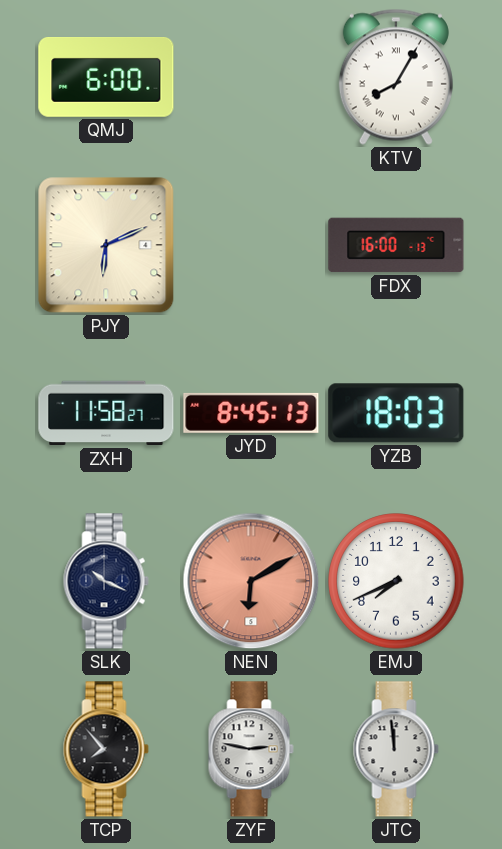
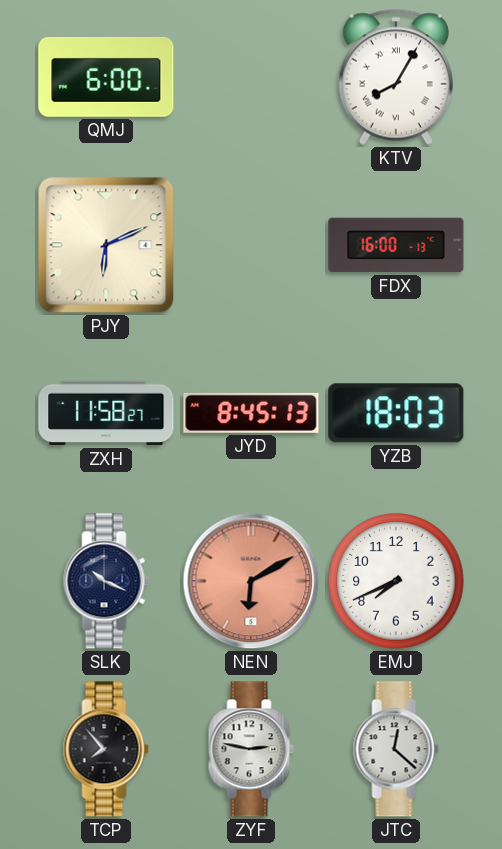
JTC: 11:59 -> 12:22
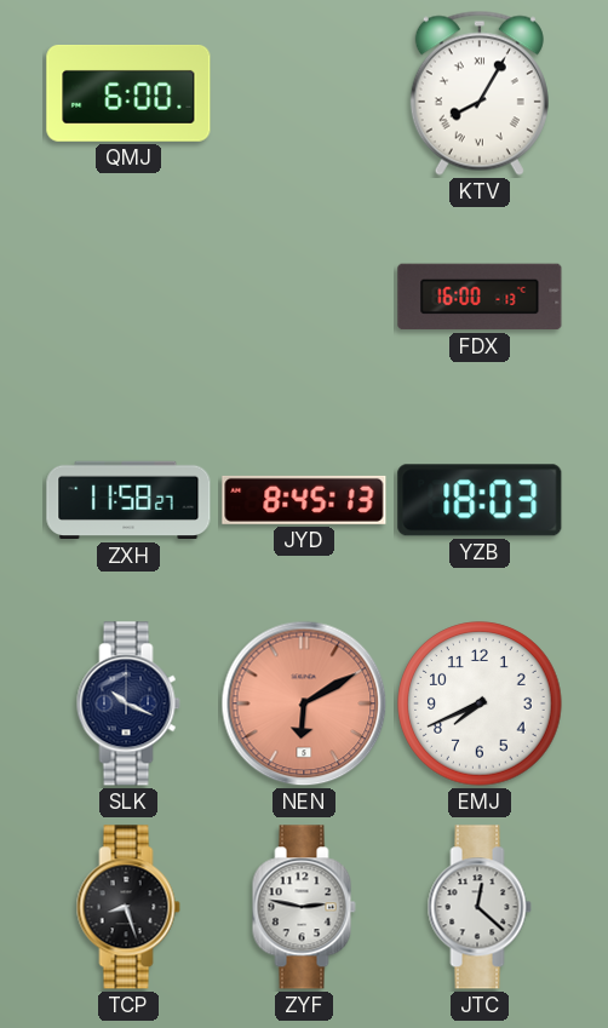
PJY: 6:11 -> none
TCP: 7:53 -> 8:27
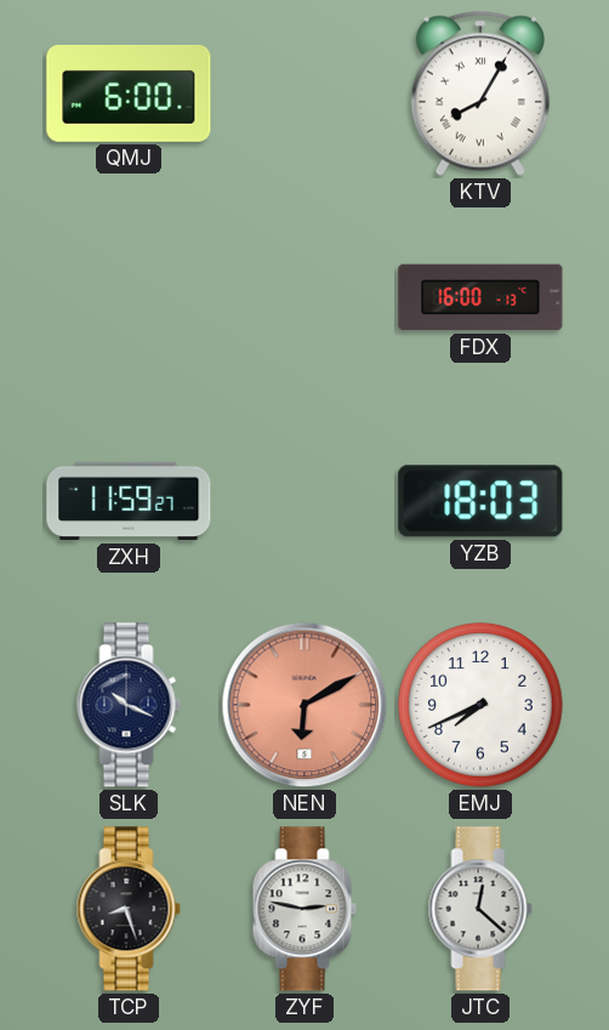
ZXH: 11:58 -> 11:59
JYD: 8:45 -> none
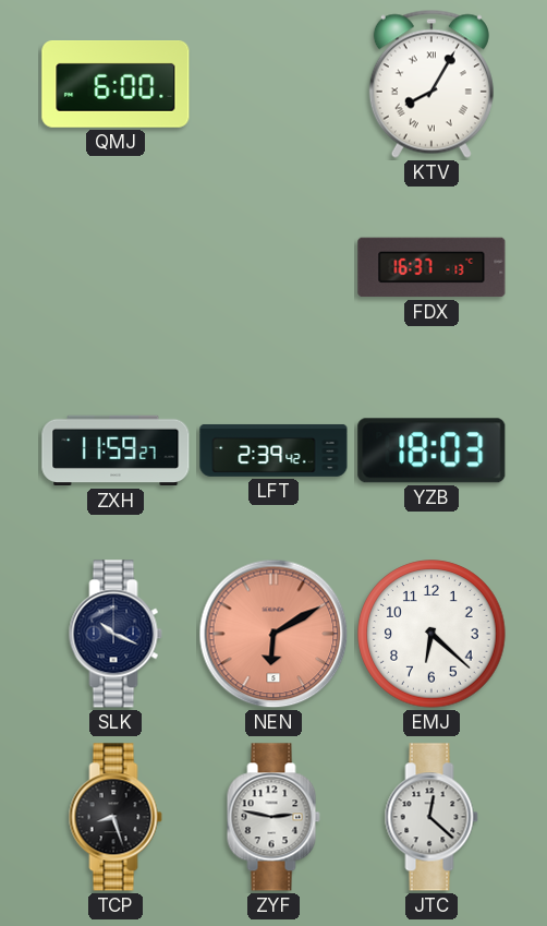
FDX: 16:00 -> 16:37
LFT: none -> 2:39
EMJ: 7:41 -> 6:22
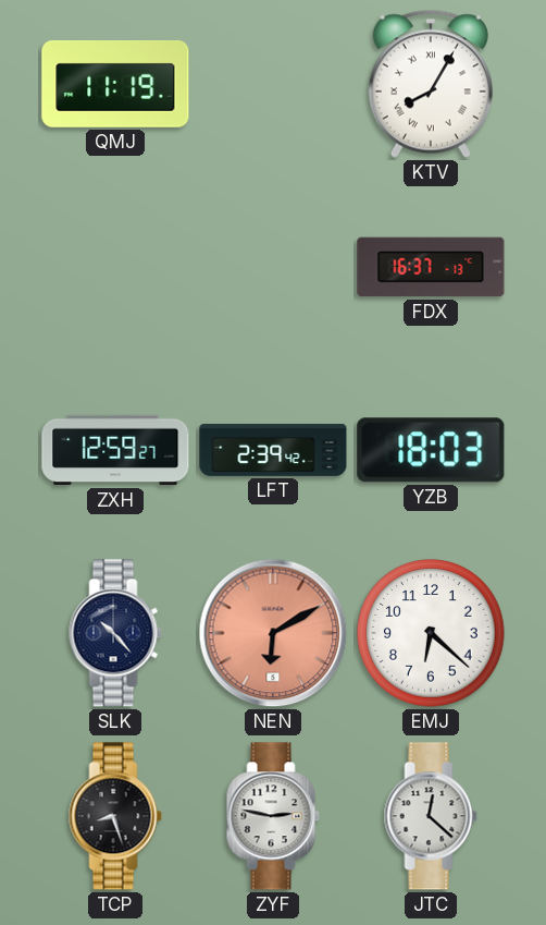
QMJ: 6:00 -> 11:19
ZXH: 11:59 -> 12:59
SLK: 10:19 -> 10:23
